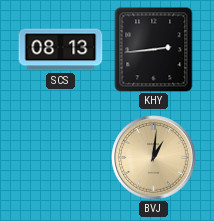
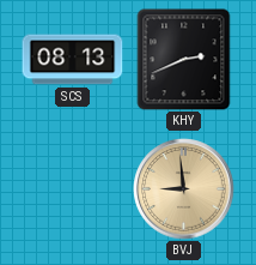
KHY: 2:44 -> 2:41
BVJ: 1:01 -> 8:59
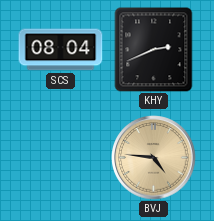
SCS: 08:13 -> 08:04
BVJ: 8:59 -> 4:46
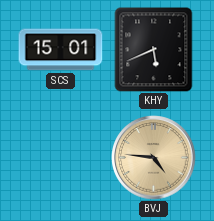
SCS: 08:04 -> 15:01
KHY: 2:41 -> 5:41
